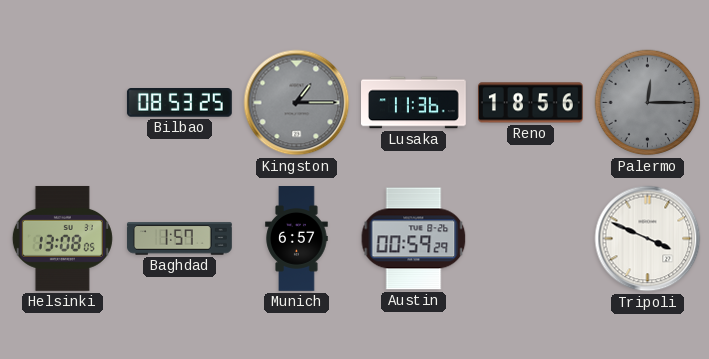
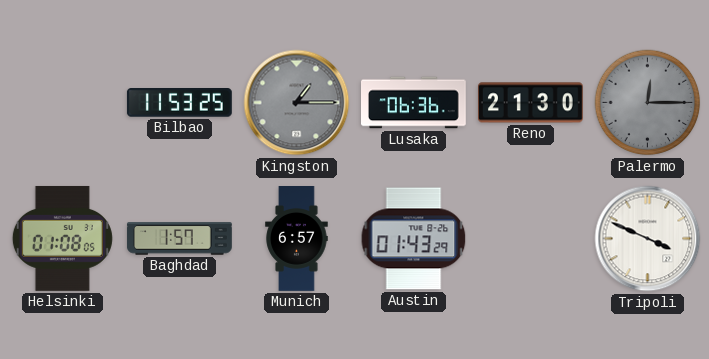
Bilbao: 08:53 -> 11:53
Lusaka: 11:36 -> 06:36
Reno: 18:56 -> 21:30
Helsinki: 13:08 -> 01:08
Austin: 00:59 -> 01:43
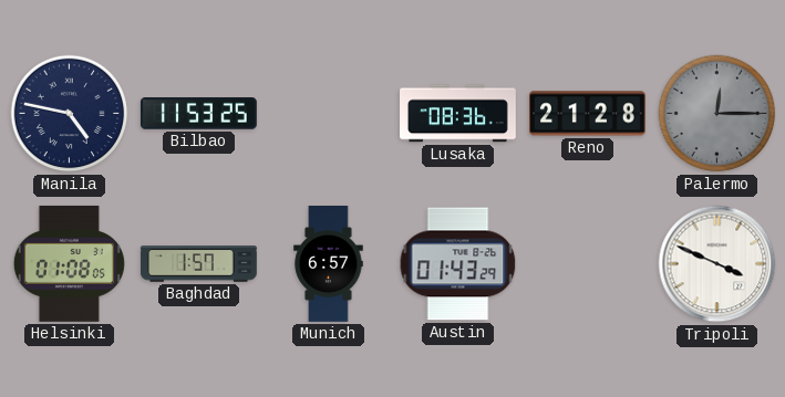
Manila: none -> 4:47
Kingston: 1:15 -> none
Lusaka: 06:36 -> 08:36
Reno: 21:30 -> 21:28
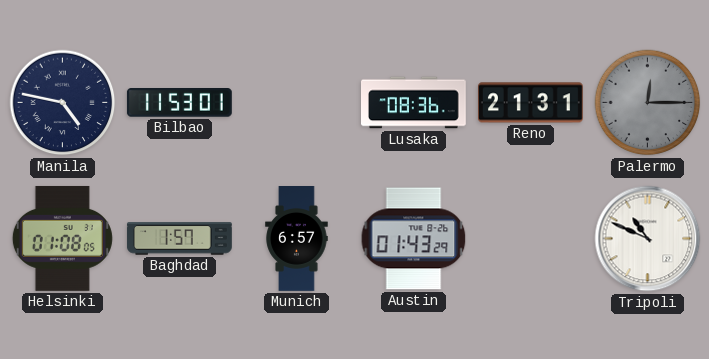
Bilbao: 11:53:25 -> 11:53:01
Reno: 21:28 -> 21:31
Tripoli: 3:49 -> 10:49
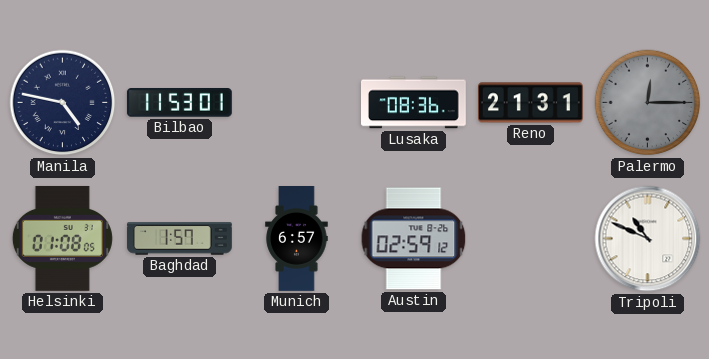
Austin: 01:43 -> 02:59
